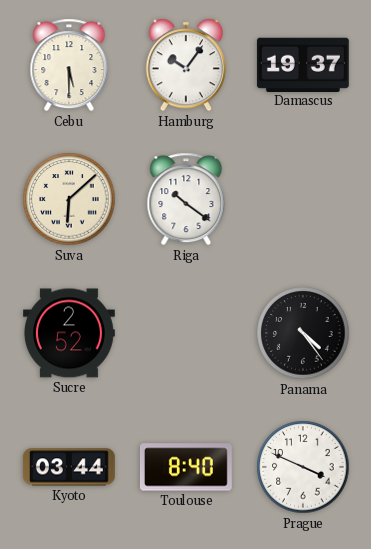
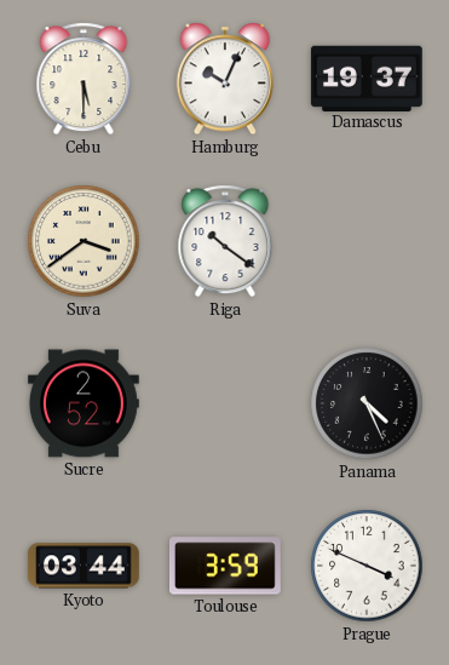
Hamburg: 10:06 -> 10:04
Suva: 6:08 -> 3:39
Panama: 4:24 -> 4:26
Toulouse: 8:40 -> 3:59
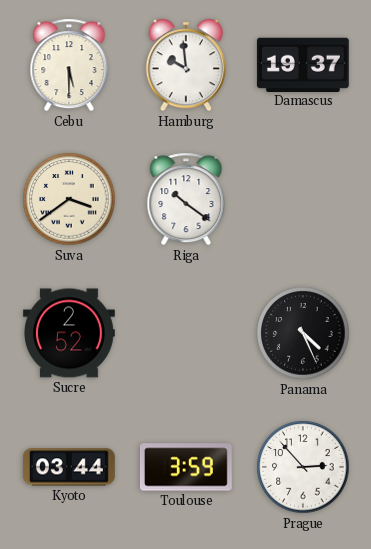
Hamburg: 10:04 -> 9:59
Prague: 3:49 -> 2:53
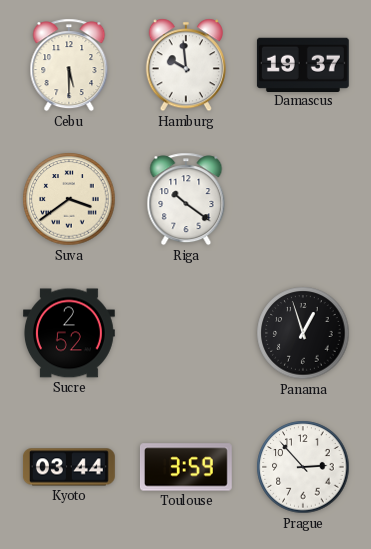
Panama: 4:26 -> 12:57
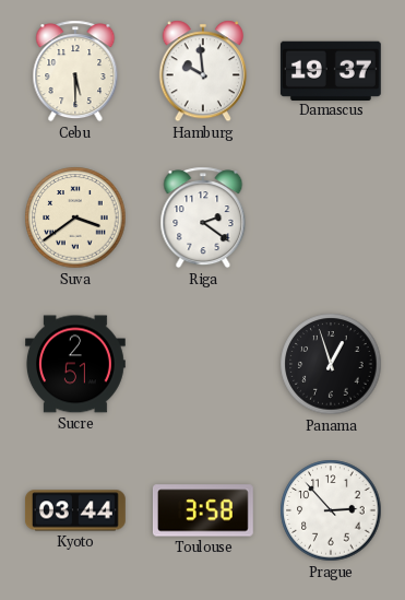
Riga: 10:21 -> 2:21
Sucre: 2:52 -> 2:51
Toulouse: 3:59 -> 3:58
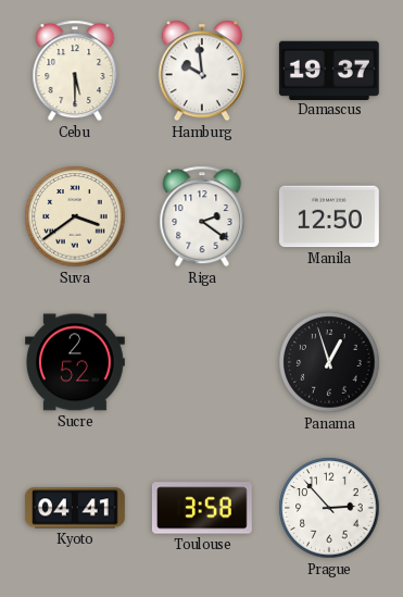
Manila: none -> 12:50
Sucre: 2:51 -> 2:52
Kyoto: 03:44 -> 04:41
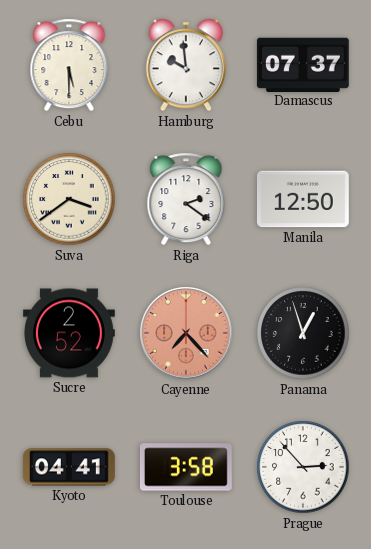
Damascus: 19:37 -> 07:37
Cayenne: none -> 7:23
